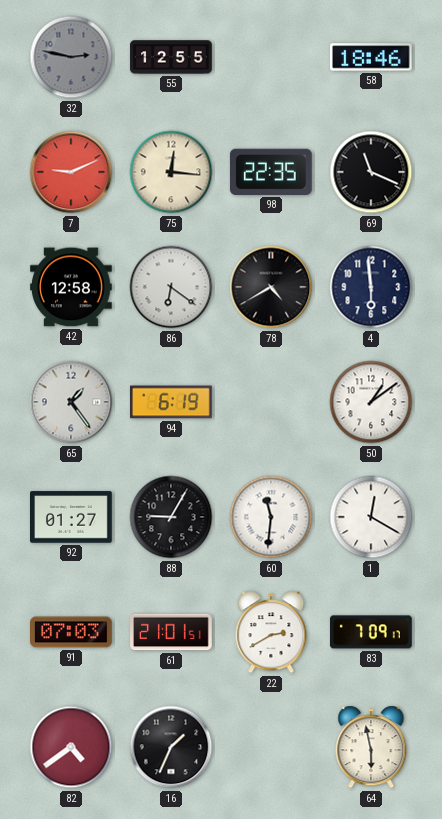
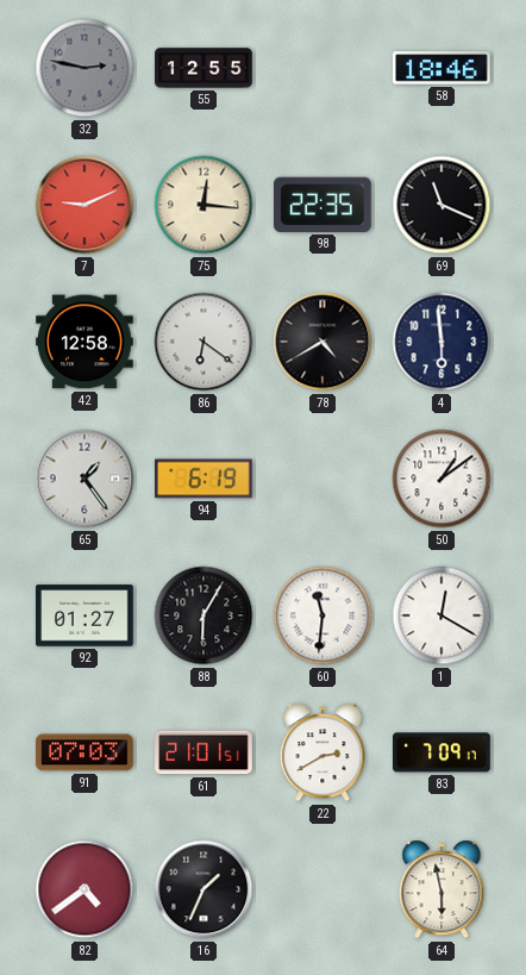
88: 9:05 -> 6:05
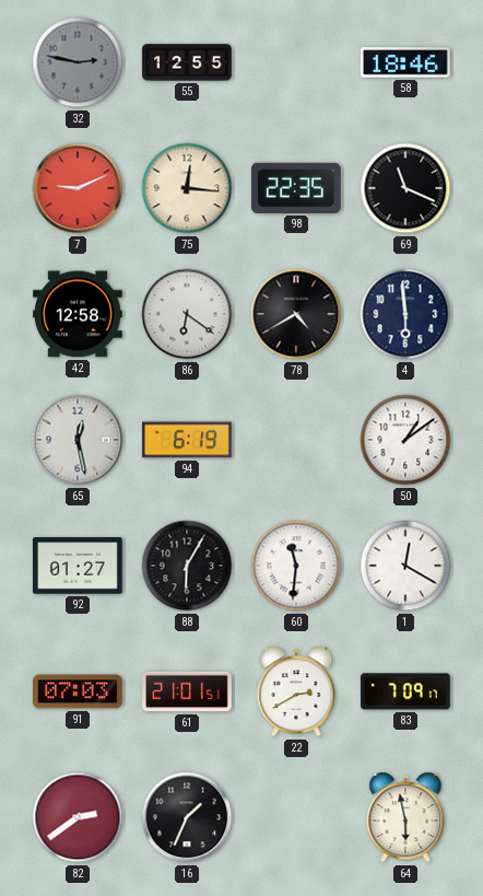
65: 1:24 -> 12:28
82: 4:39 -> 2:39
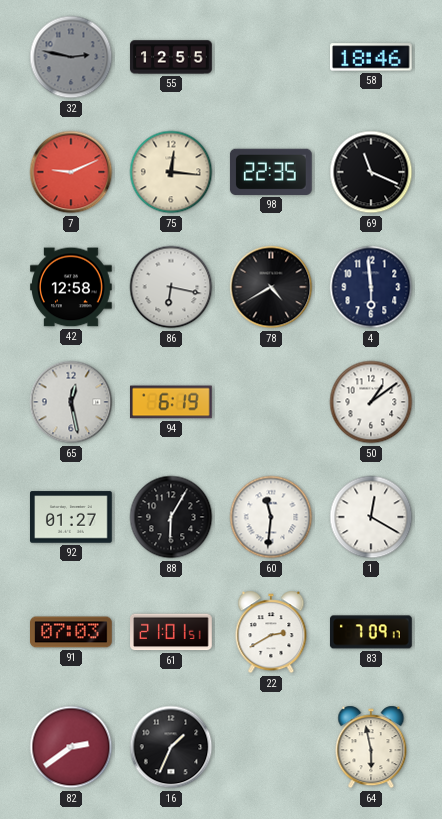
86: 6:21 -> 6:17
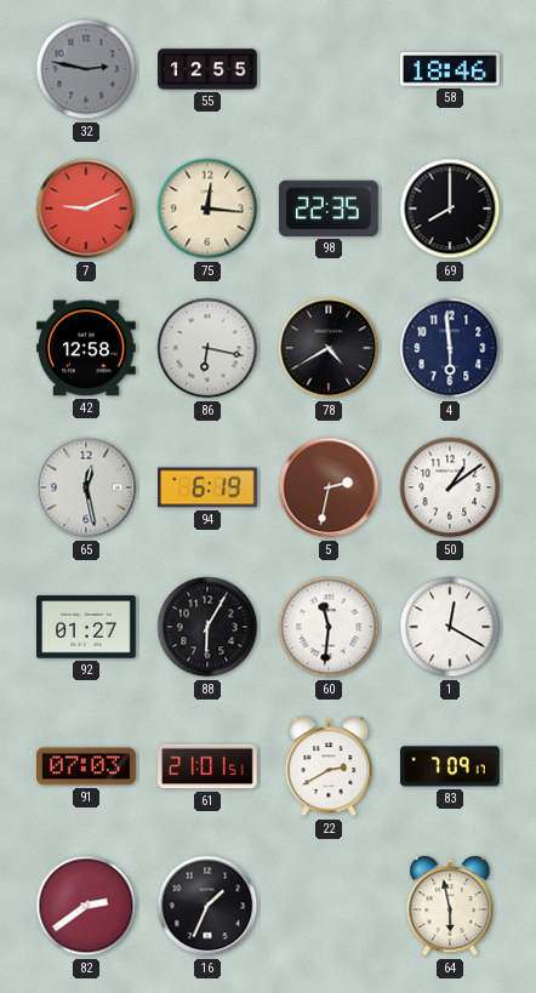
69: 11:19 -> 8:00
5: none -> 2:32
